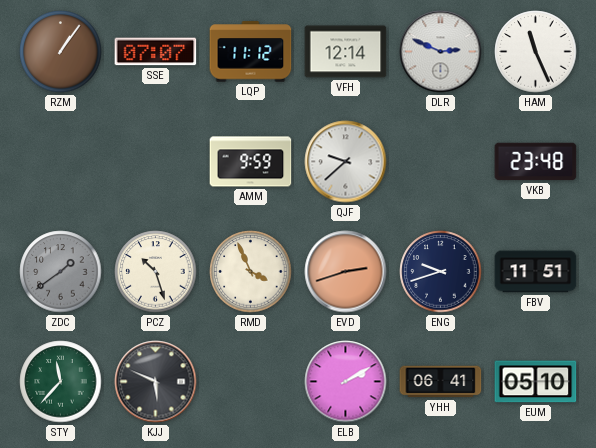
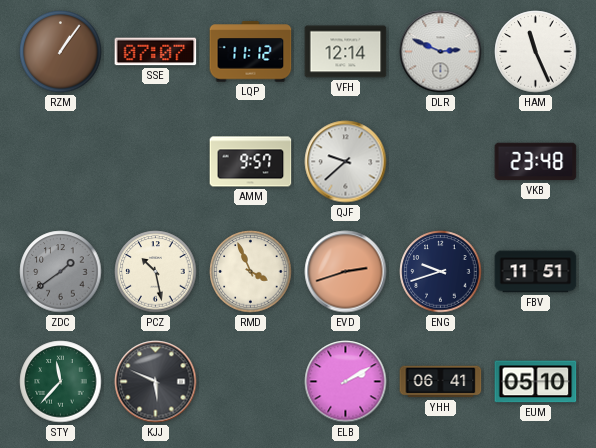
AMM: 9:59 -> 9:57
PCZ: 10:27 -> 10:28
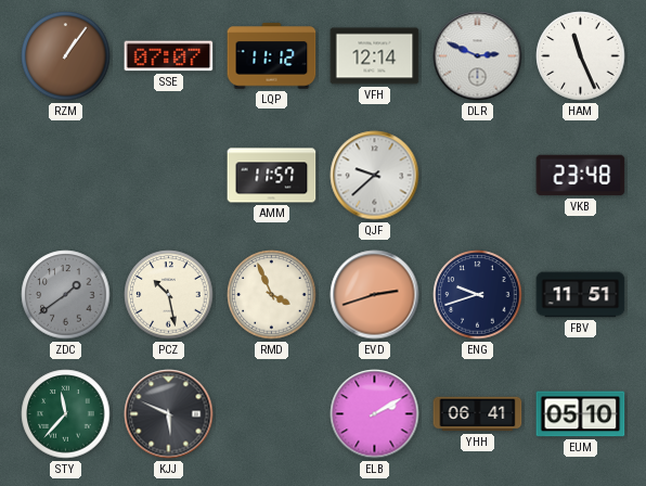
AMM: 9:57 -> 11:57
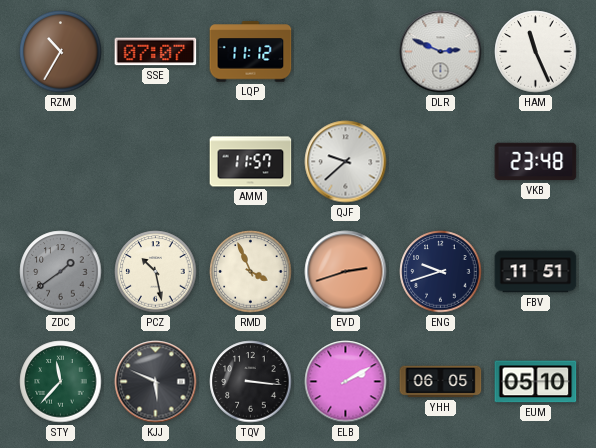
RZM: 1:06 -> 10:35
VFH: 12:14 -> none
TQV: none -> 3:16
YHH: 06:41 -> 06:05
